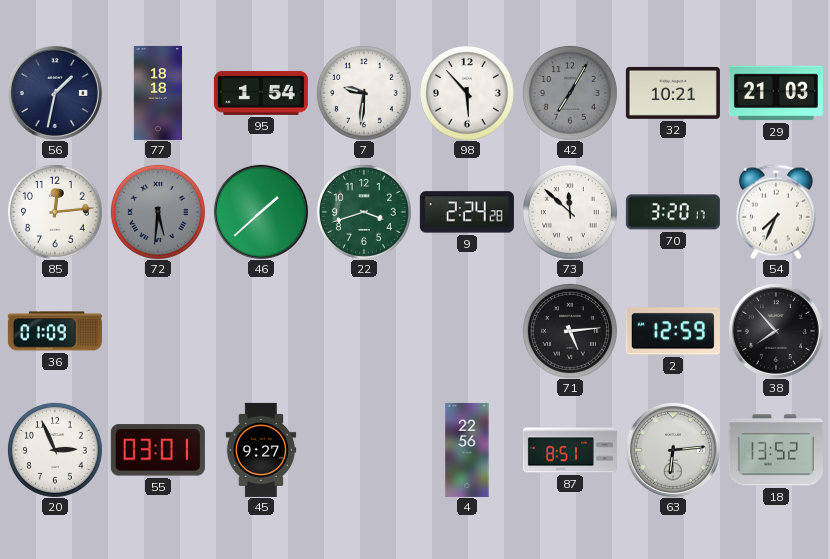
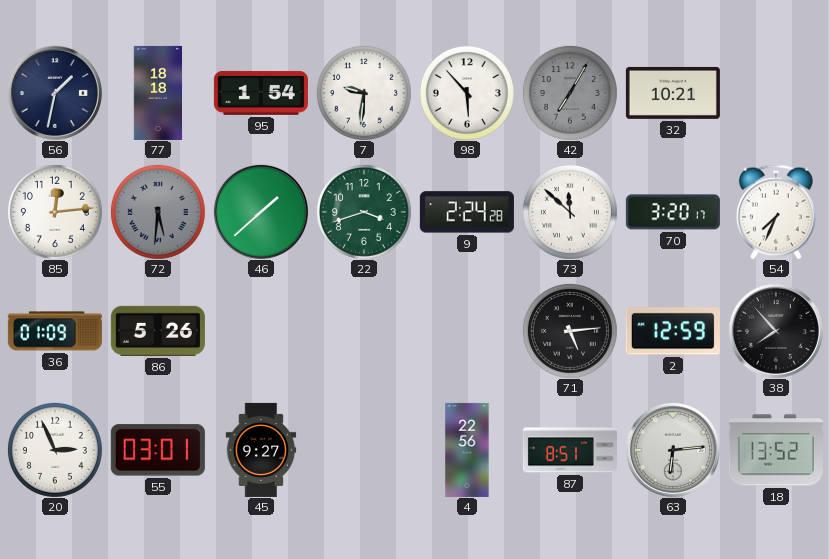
29: 21:03 -> none
86: none -> 5:26
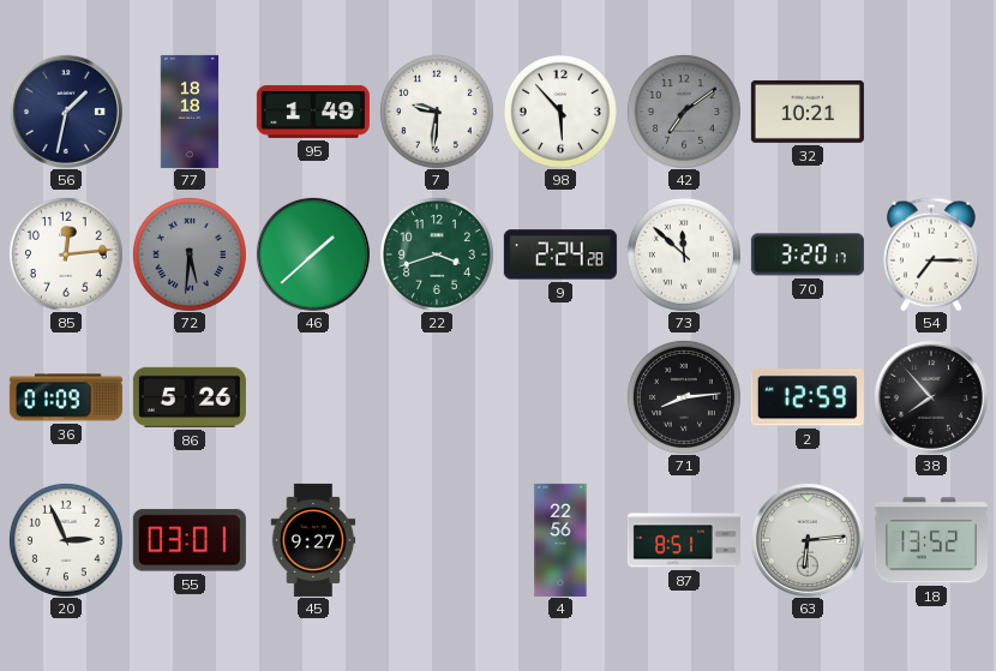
95: 1:54 -> 1:49
42: 7:05 -> 7:09
54: 7:34 -> 7:15
71: 5:14 -> 8:14
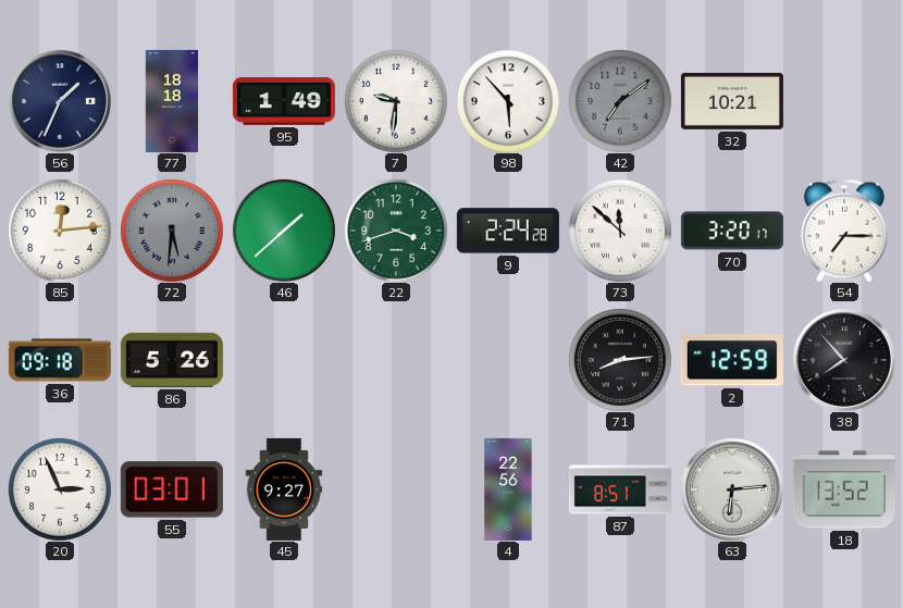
56: 1:32 -> 1:34
36: 01:09 -> 09:18
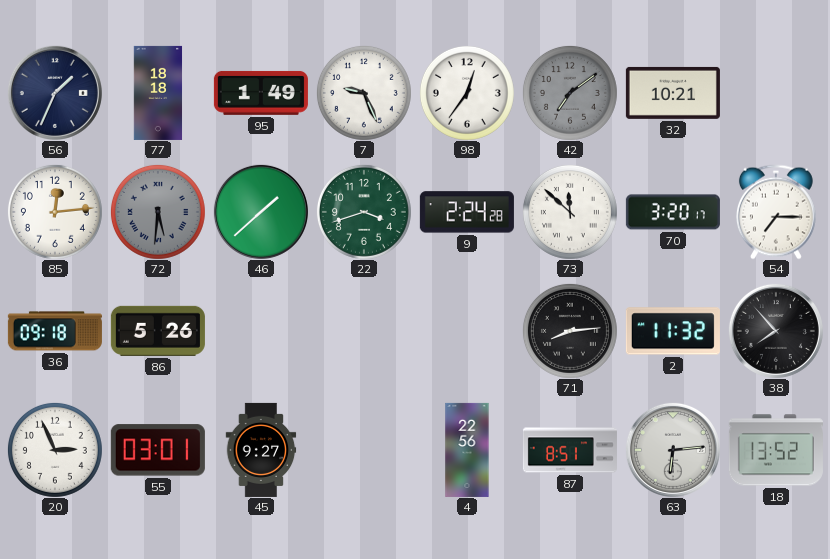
7: 9:31 -> 9:26
98: 5:53 -> 12:36
2: 12:59 -> 11:32
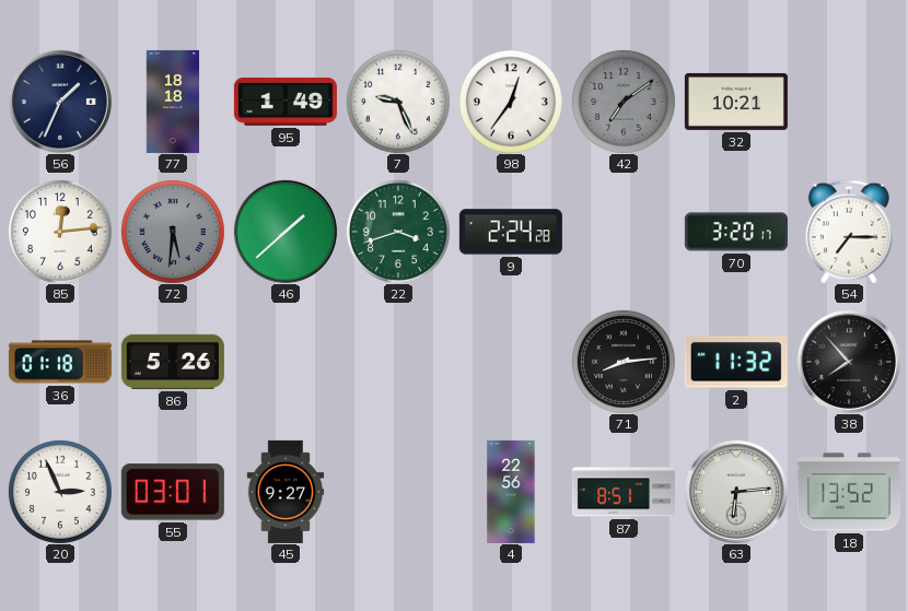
73: 11:52 -> none
36: 09:18 -> 01:18
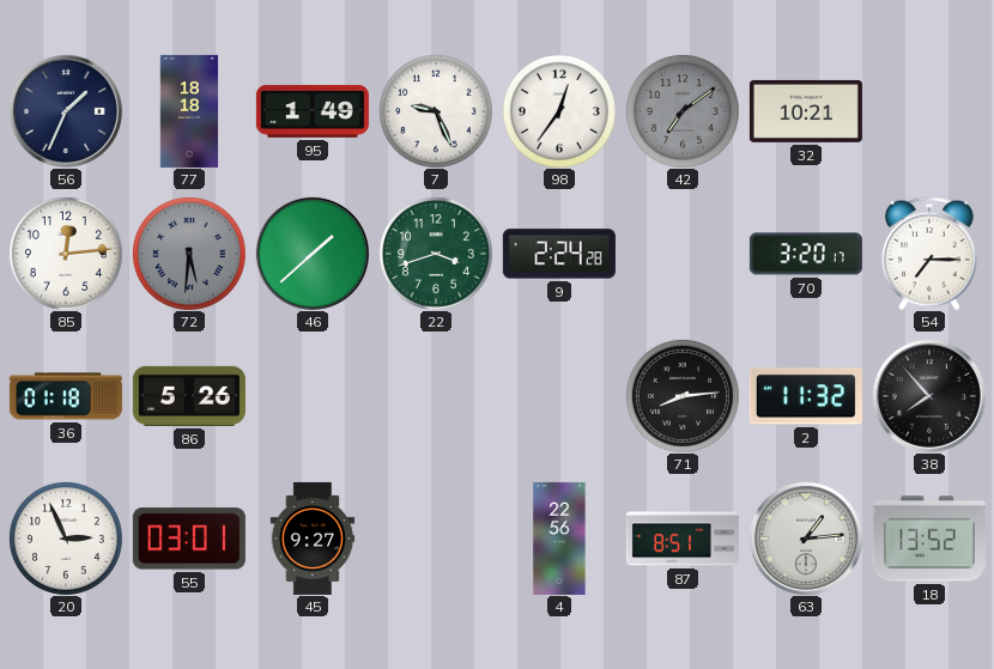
63: 6:14 -> 1:14
